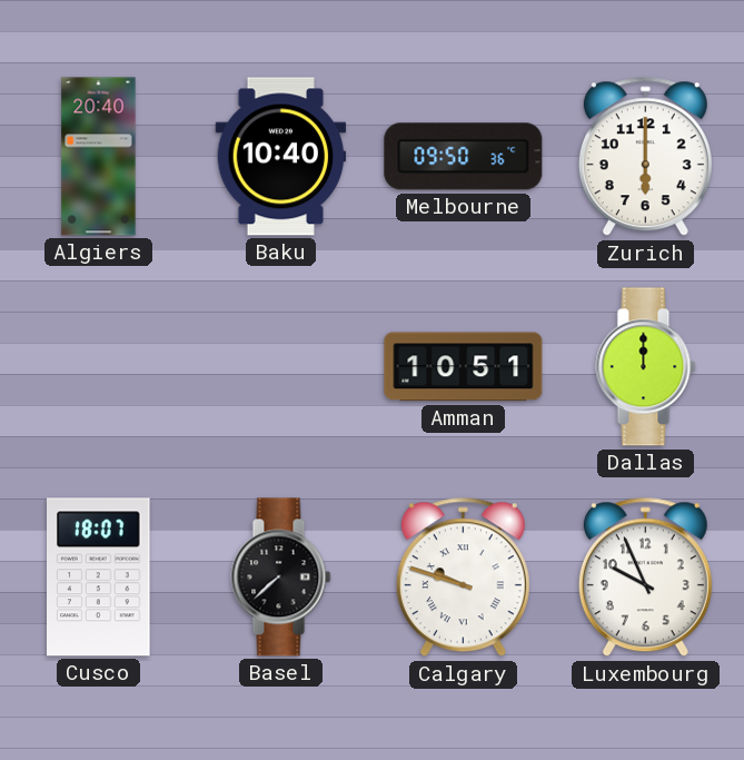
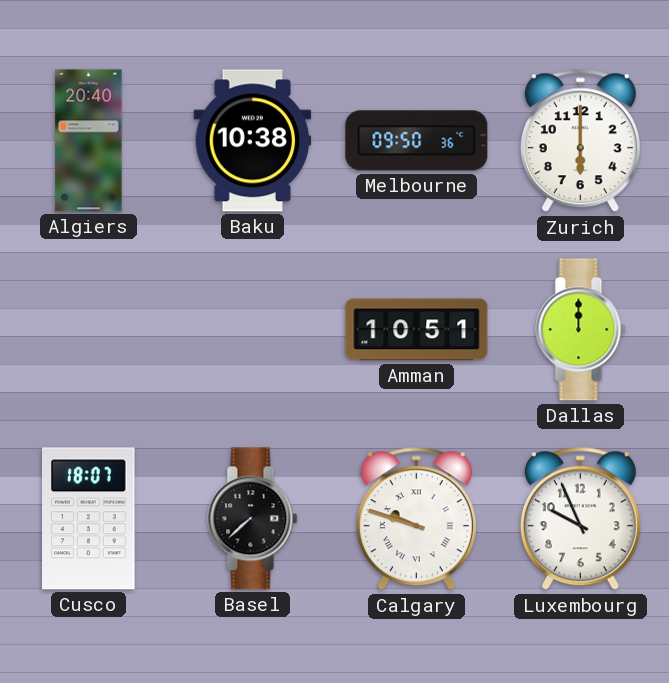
Baku: 10:40 -> 10:38
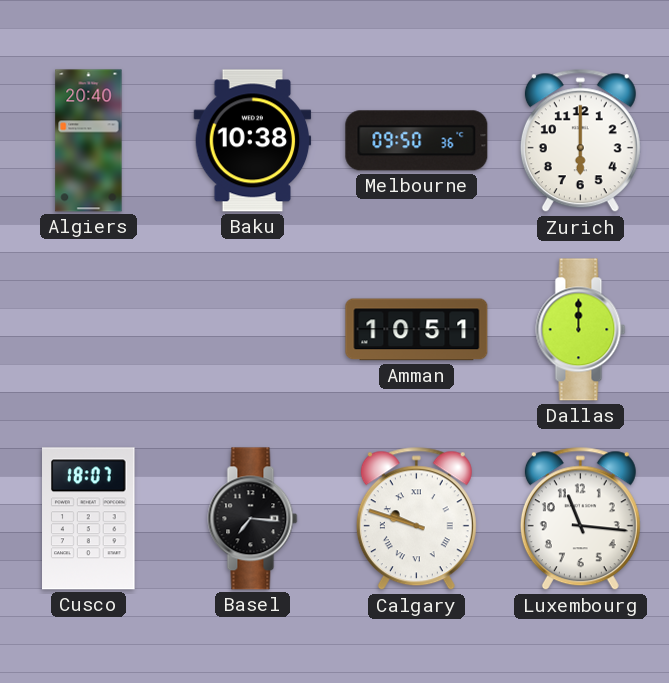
Basel: 7:38 -> 7:16
Luxembourg: 9:56 -> 11:16
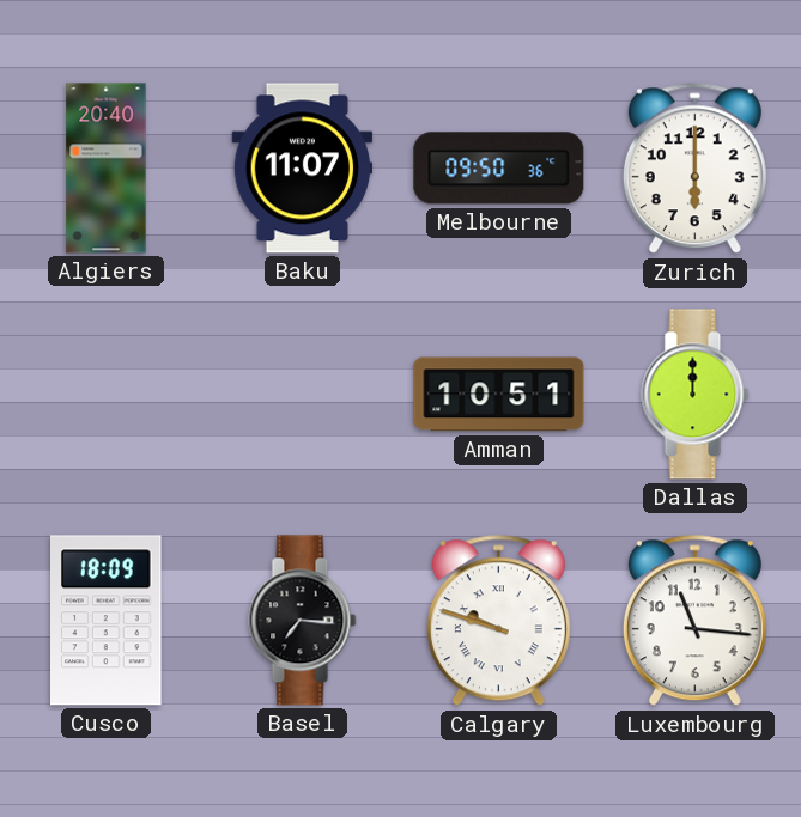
Baku: 10:38 -> 11:07
Cusco: 18:07 -> 18:09
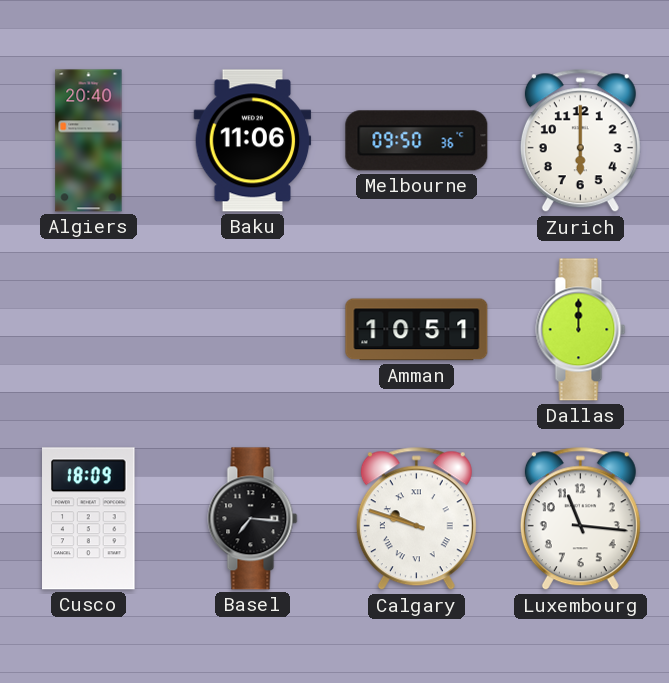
Baku: 11:07 -> 11:06
